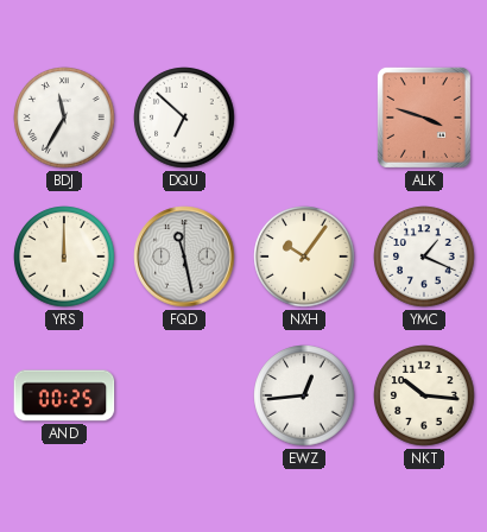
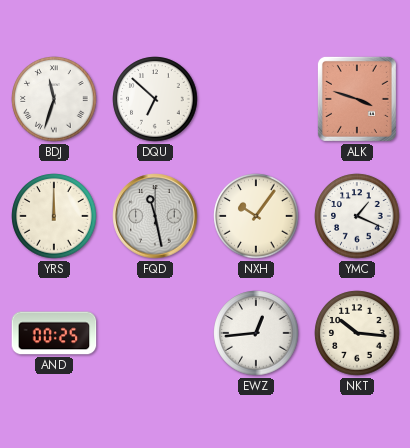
BDJ: 11:35 -> 11:33
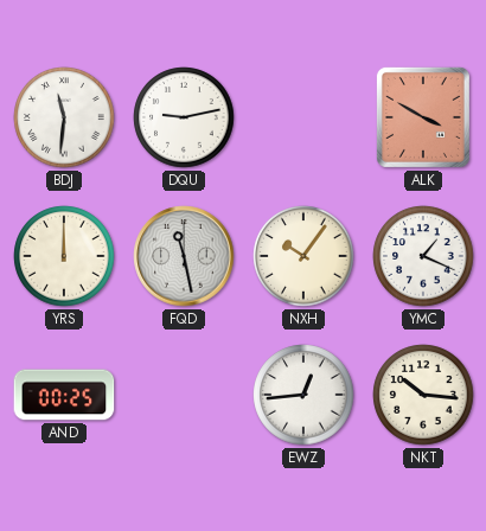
BDJ: 11:33 -> 11:31
DQU: 6:52 -> 9:13
ALK: 3:48 -> 3:50
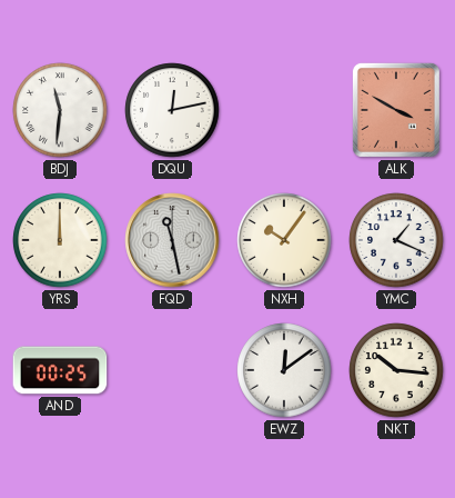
DQU: 9:13 -> 12:13
EWZ: 12:44 -> 12:09
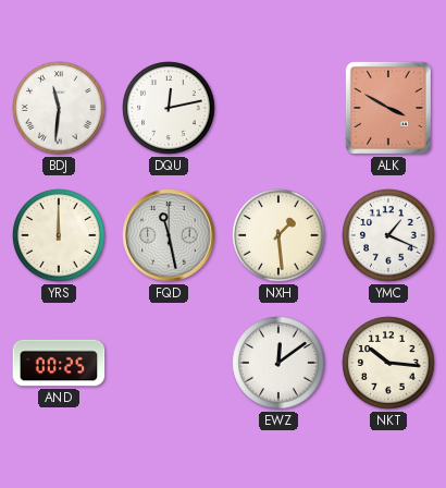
NXH: 10:06 -> 1:29
